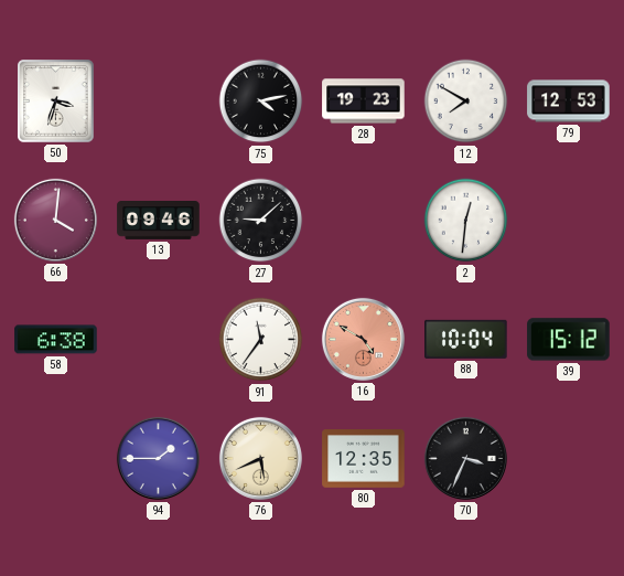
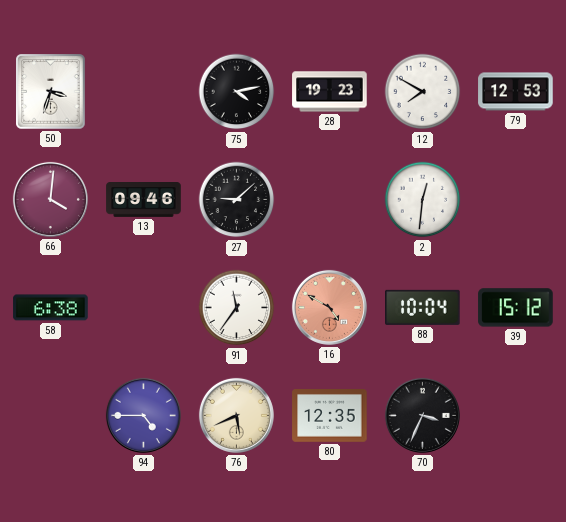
94: 1:45 -> 4:45
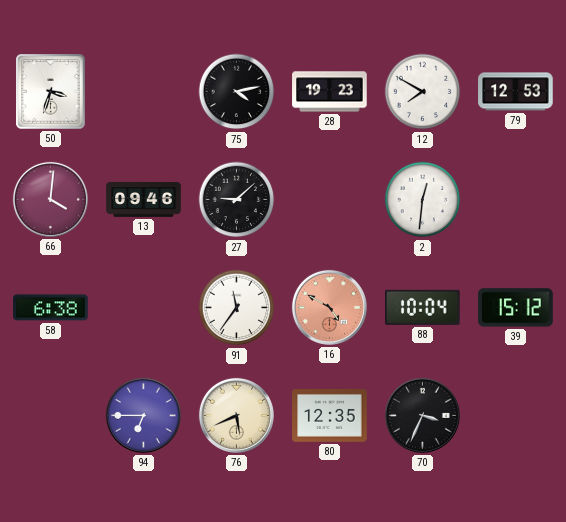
94: 4:45 -> 6:45
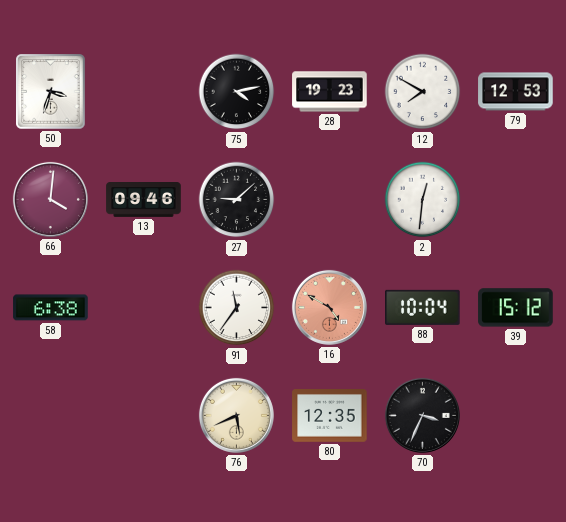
94: 6:45 -> none
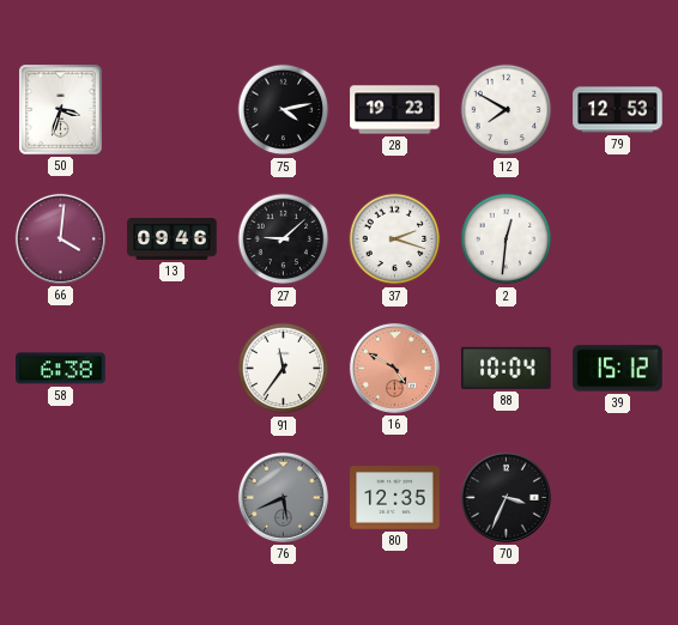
37: none -> 2:18
76 dial: cream -> grey
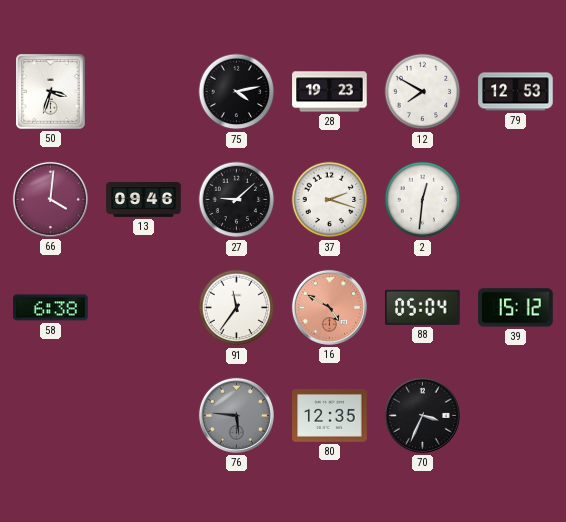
88: 10:04 -> 05:04
76: 5:41 -> 5:46
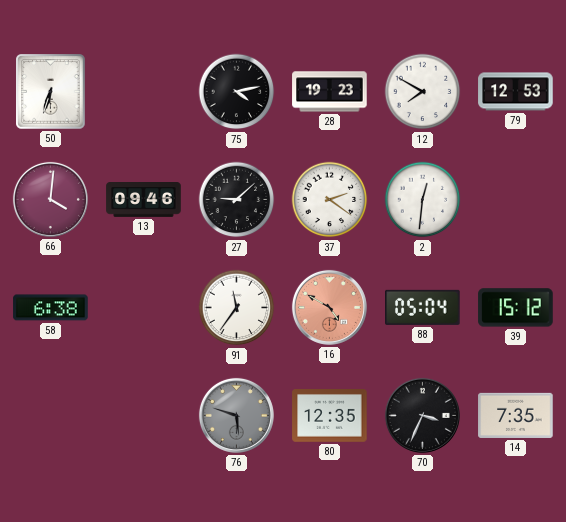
50: 3:33 -> 6:33
37: 2:18 -> 2:21
76: 5:46 -> 5:48
14: none -> 7:35
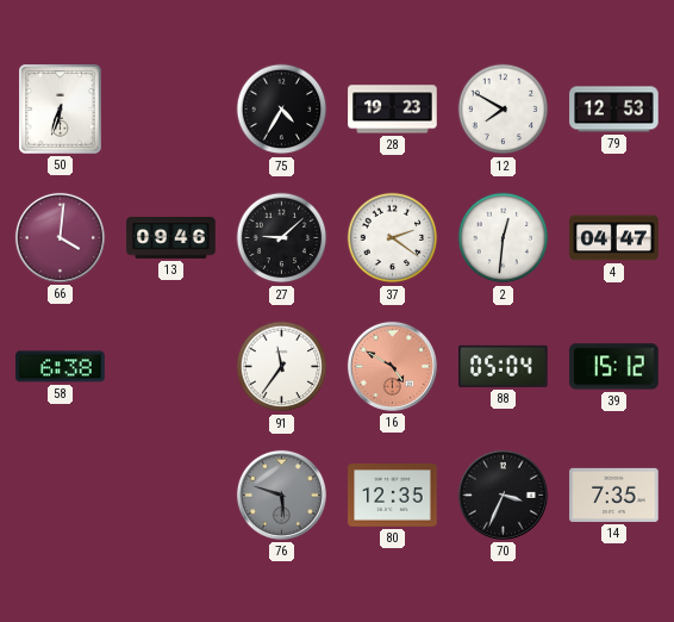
75: 4:13 -> 4:35
4: none -> 04:47
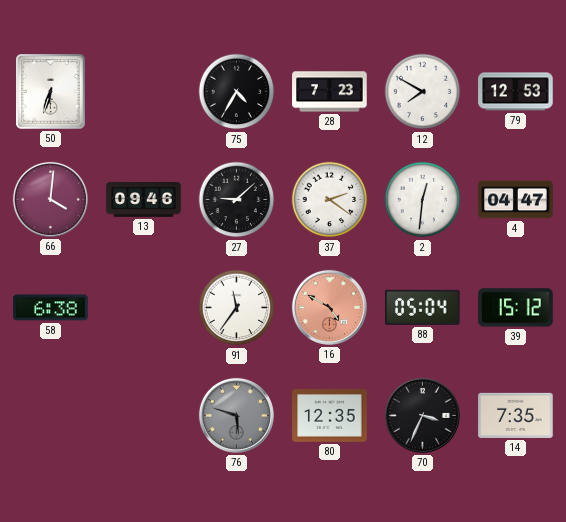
28: 19:23 -> 7:23
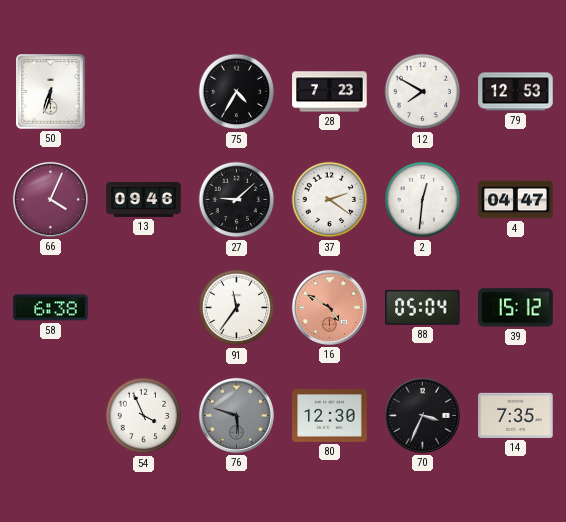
66: 4:01 -> 4:04
54: none -> 3:56
80: 12:35 -> 12:30
